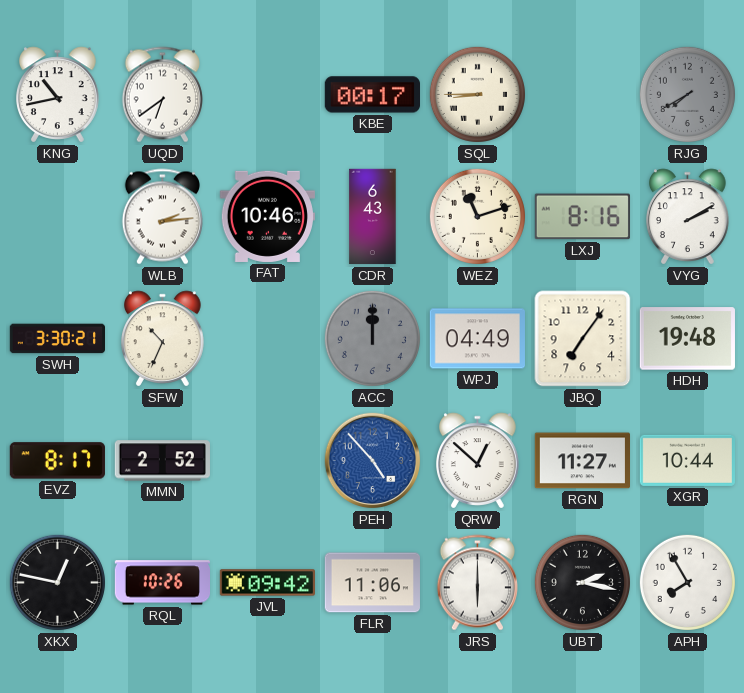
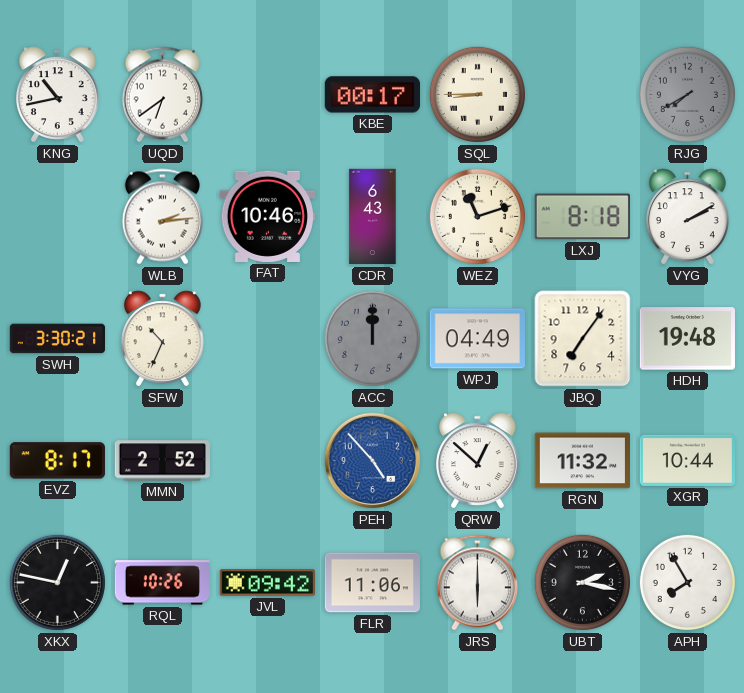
LXJ: 8:16 -> 8:18
RGN: 11:27 -> 11:32
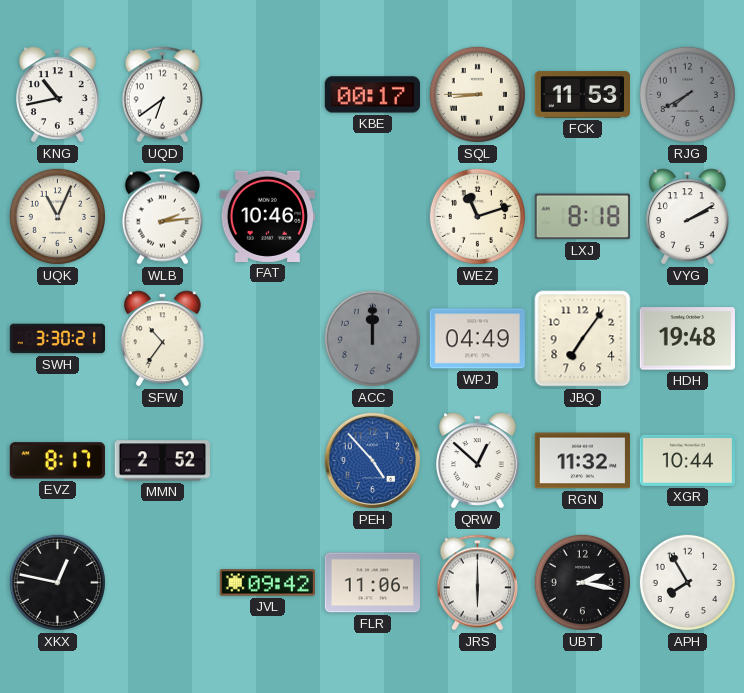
FCK: none -> 11:53
UQK: none -> 11:04
CDR: 6:43 -> none
SFW: 10:34 -> 10:36
RQL: 10:26 -> none
